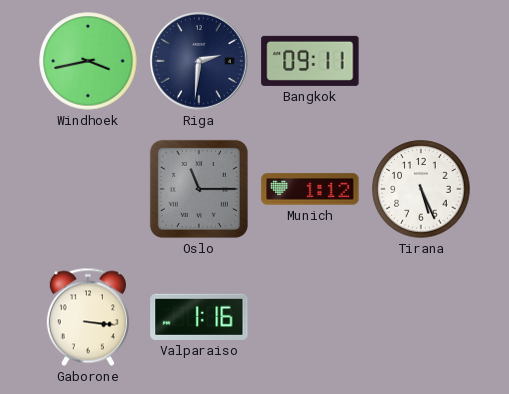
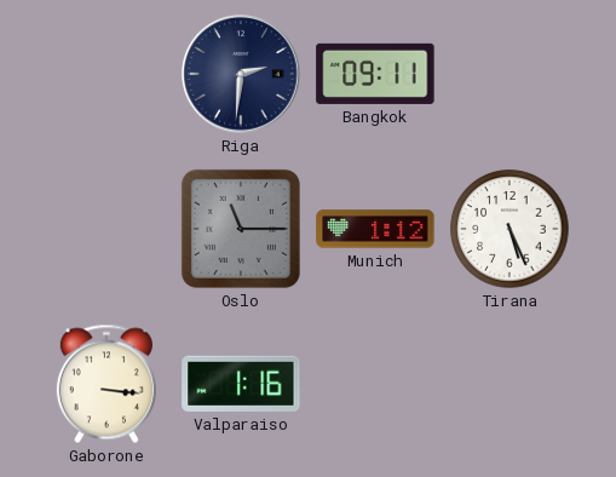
Windhoek: 3:43 -> none
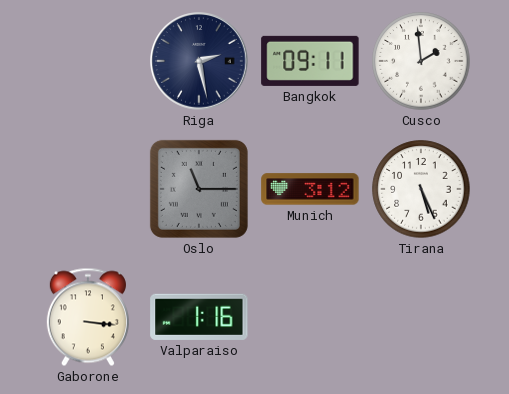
Riga: 2:31 -> 2:28
Cusco: none -> 1:59
Munich: 1:12 -> 3:12
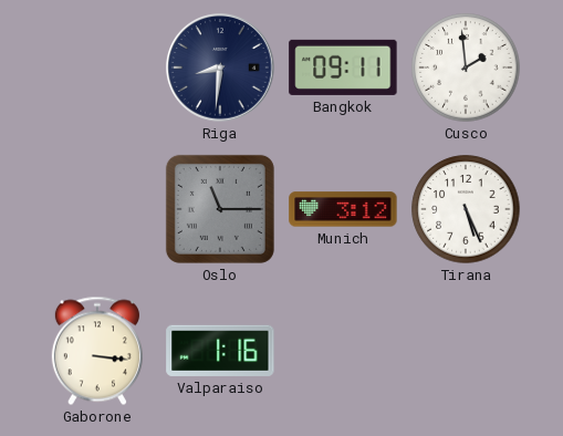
Riga: 2:28 -> 8:31
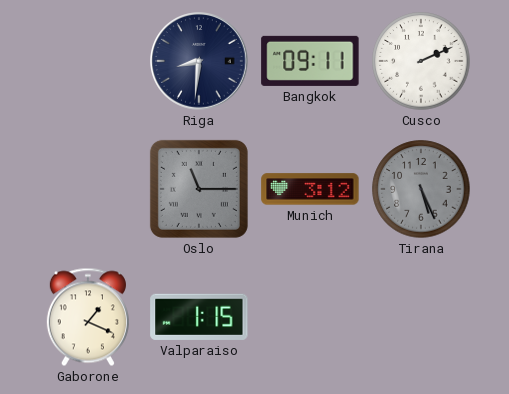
Cusco: 1:59 -> 2:11
Tirana dial: white -> grey
Gaborone: 3:16 -> 1:19
Valparaiso: 1:16 -> 1:15
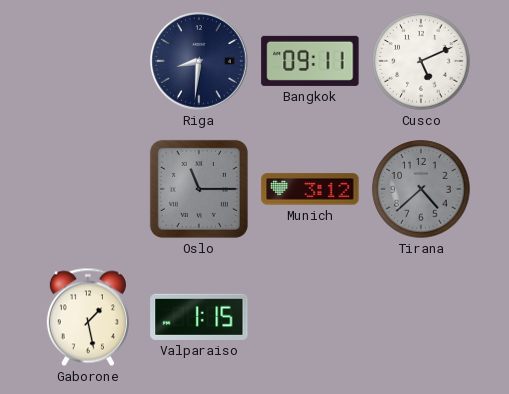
Cusco: 2:11 -> 5:11
Tirana: 5:26 -> 4:38
Gaborone: 1:19 -> 1:28
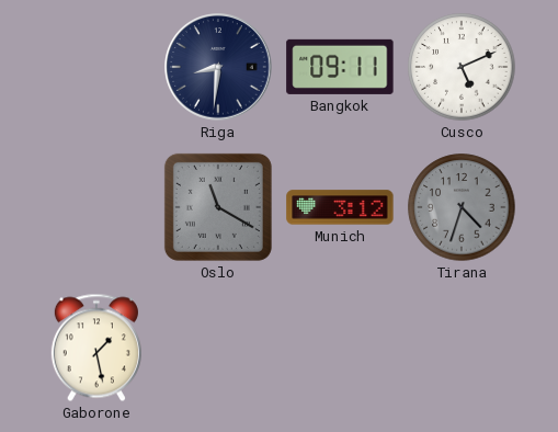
Oslo: 11:15 -> 11:20
Tirana: 4:38 -> 4:33
Valparaiso: 1:15 -> none
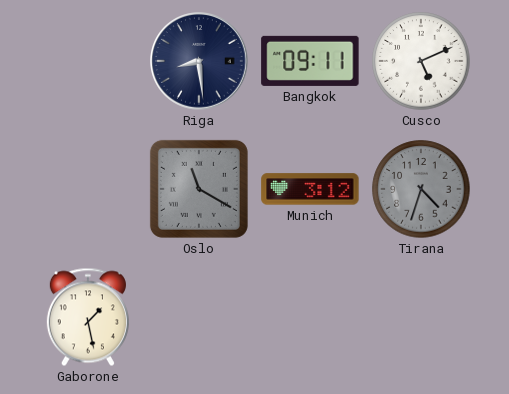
Riga: 8:31 -> 8:29
